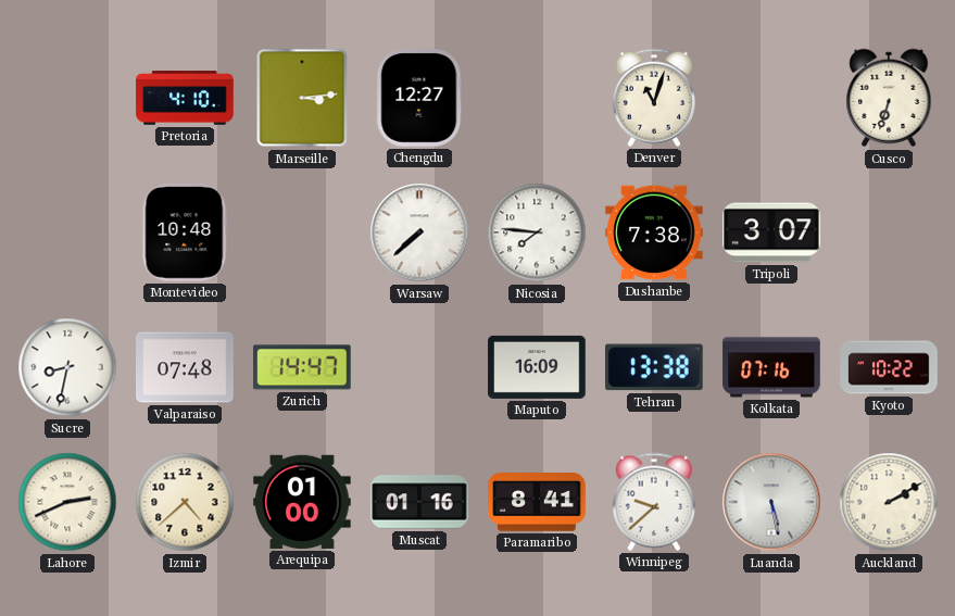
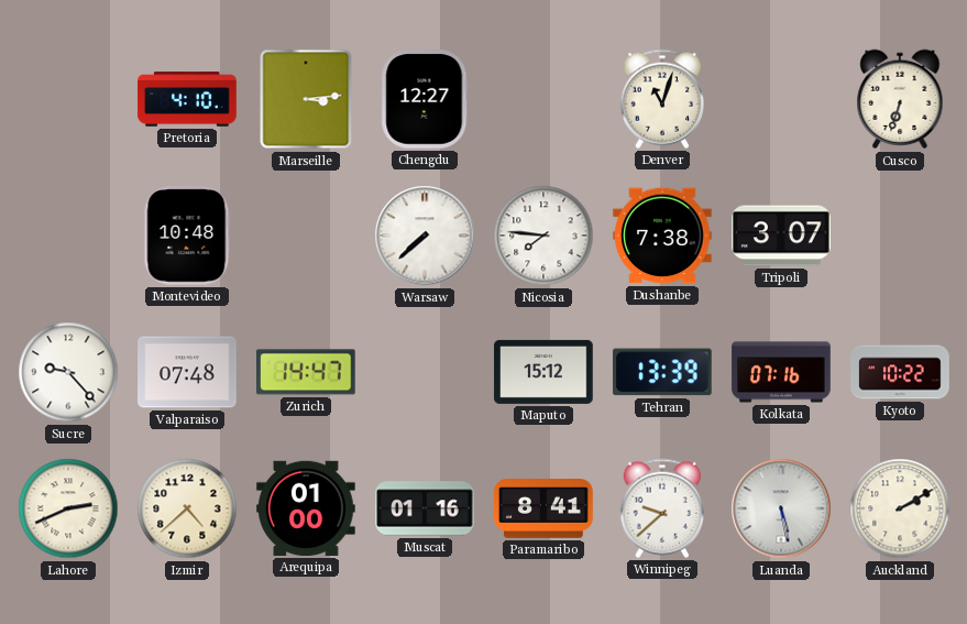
Sucre: 8:32 -> 9:23
Maputo: 16:09 -> 15:12
Tehran: 13:38 -> 13:39
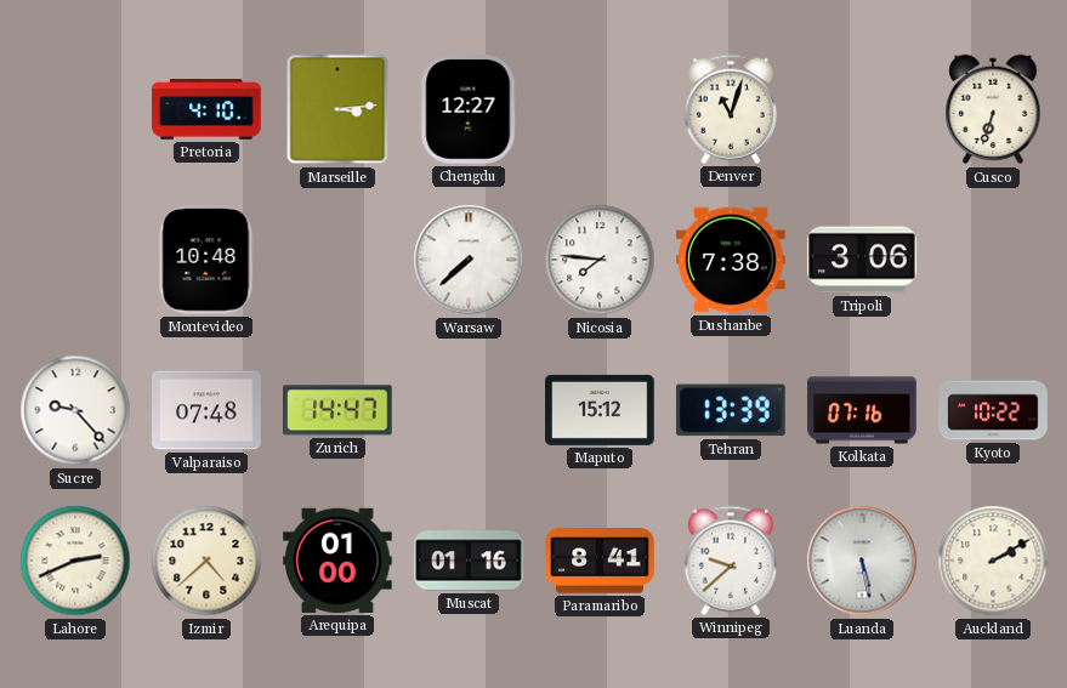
Tripoli: 3:07 -> 3:06
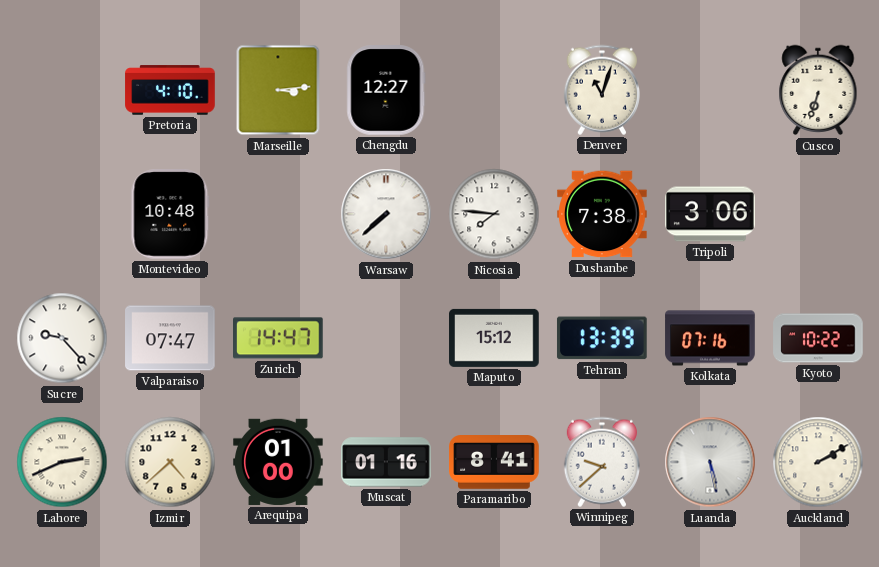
Valparaiso: 07:48 -> 07:47
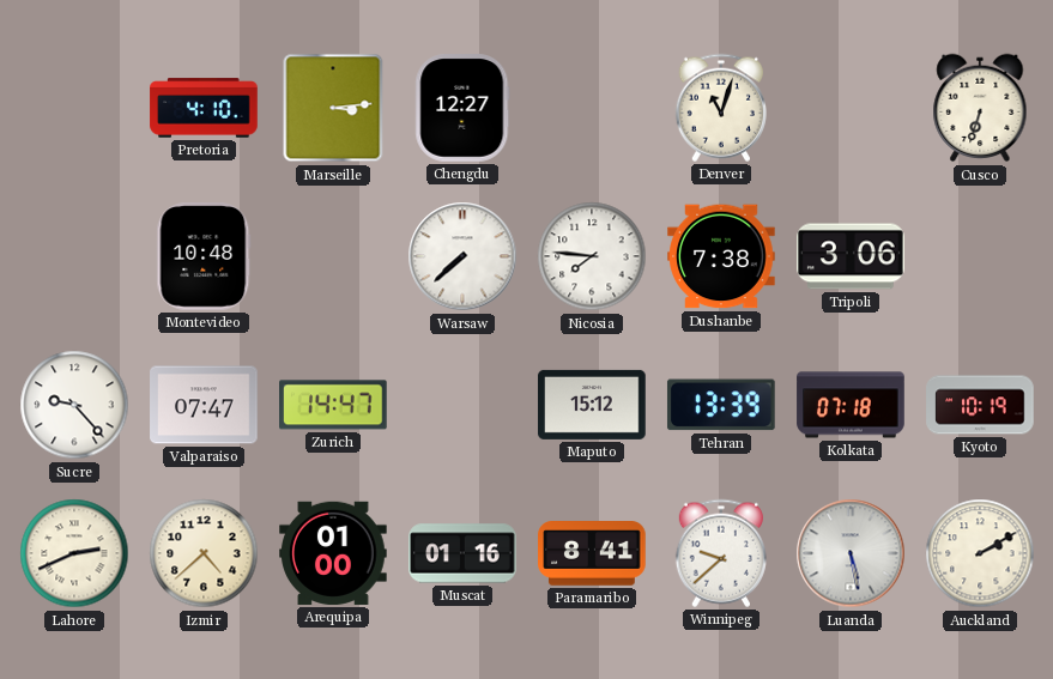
Kolkata: 07:16 -> 07:18
Kyoto: 10:22 -> 10:19
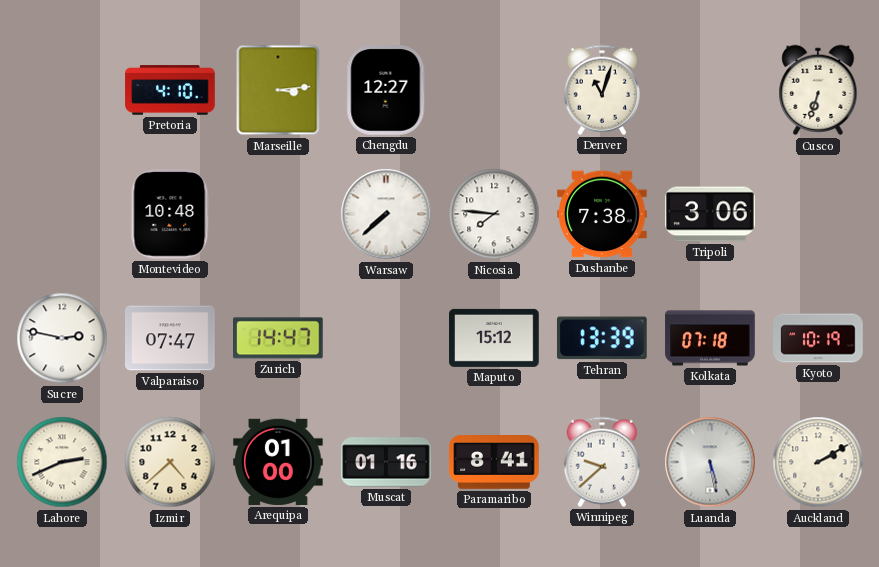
Sucre: 9:23 -> 2:47
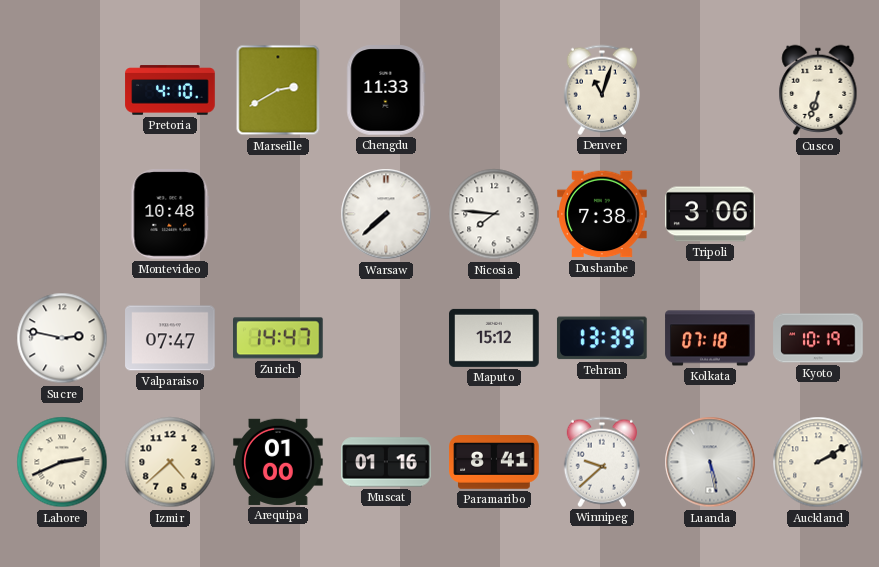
Marseille: 3:14 -> 2:40
Chengdu: 12:27 -> 11:33
